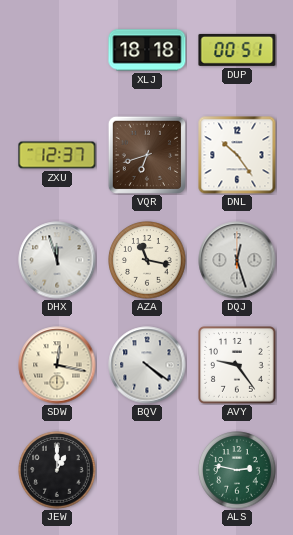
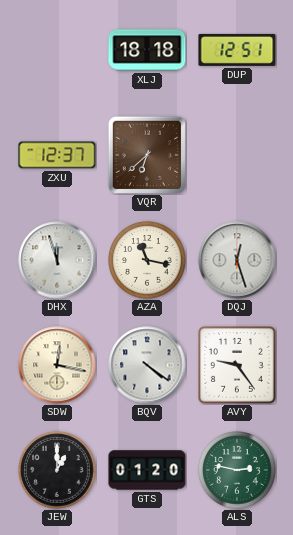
DUP: 00:51 -> 12:51
VQR: 6:42 -> 6:38
DNL: 10:24 -> none
GTS: none -> 01:20
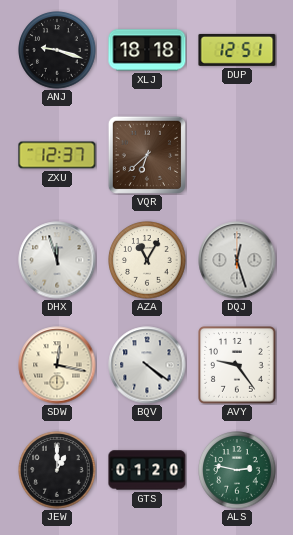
ANJ: none -> 9:18
AZA: 11:17 -> 11:05
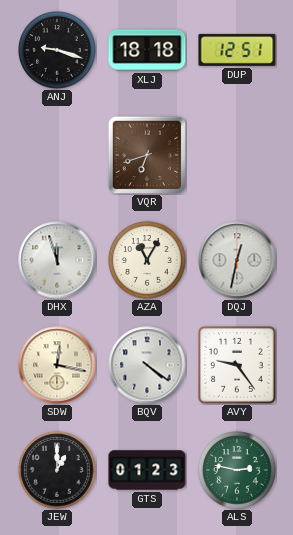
ZXU: 12:37 -> none
VQR: 6:38 -> 6:42
DQJ: 12:27 -> 12:32
GTS: 01:20 -> 01:23
